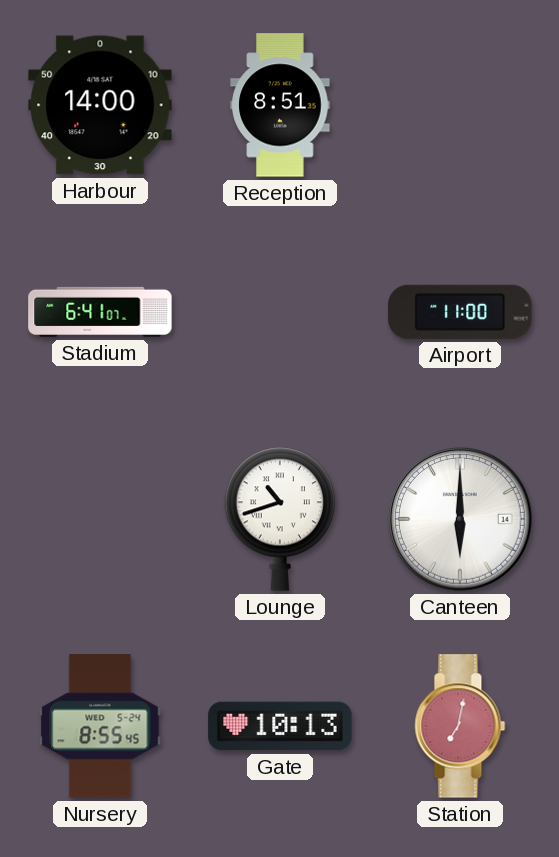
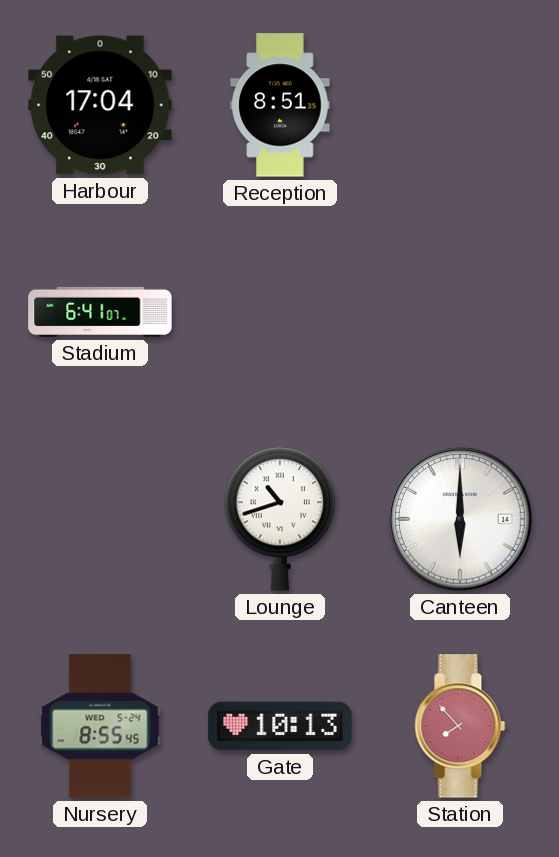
Harbour: 14:00 -> 17:04
Airport: 11:00 -> none
Station: 7:02 -> 7:53
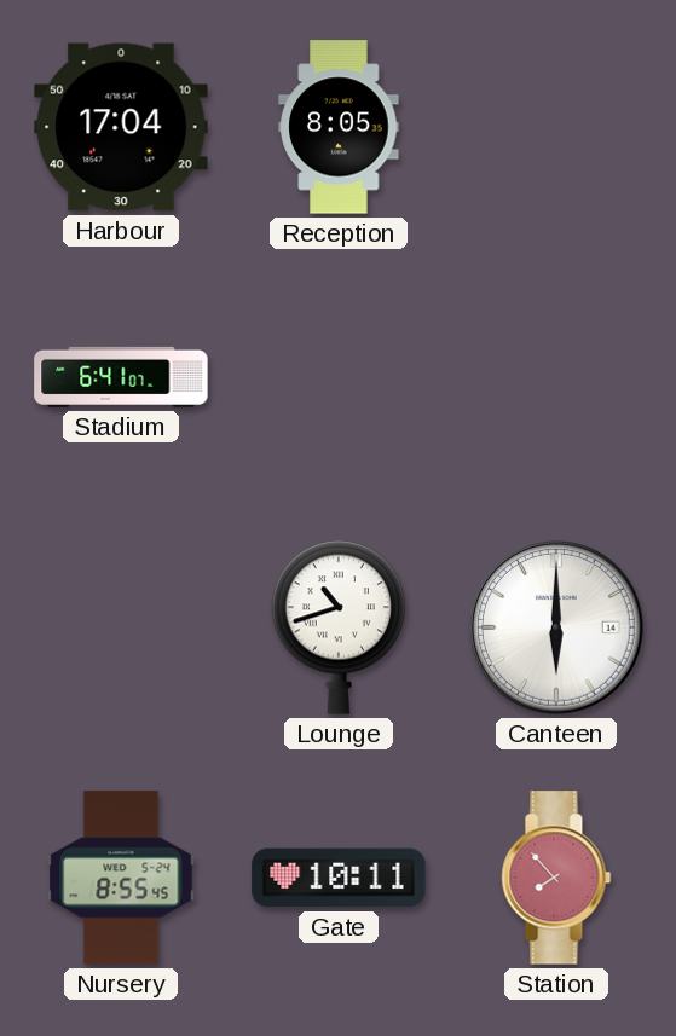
Reception: 8:51 -> 8:05
Gate: 10:13 -> 10:11
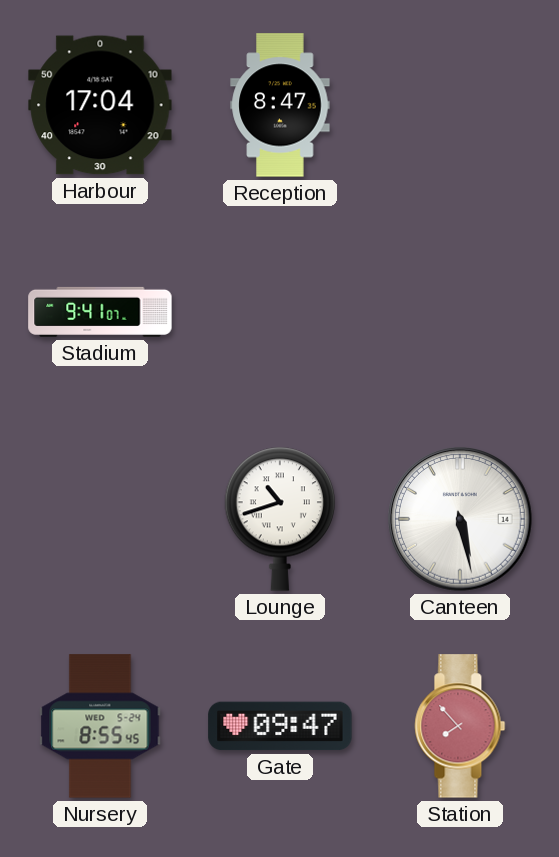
Reception: 8:05 -> 8:47
Stadium: 6:41 -> 9:41
Canteen: 6:00 -> 5:28
Gate: 10:11 -> 09:47
